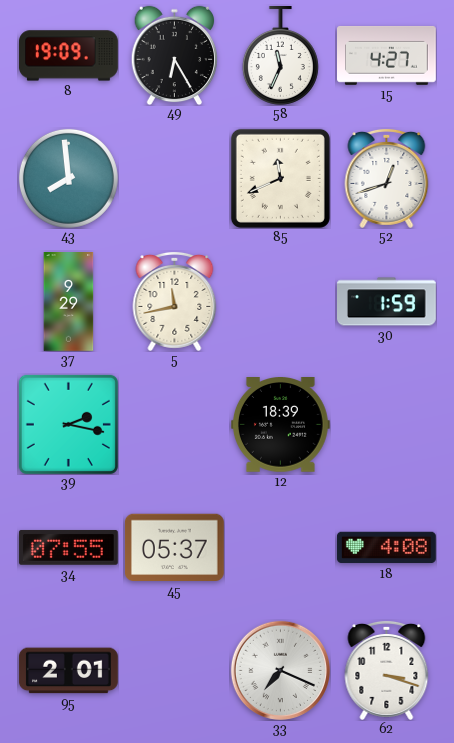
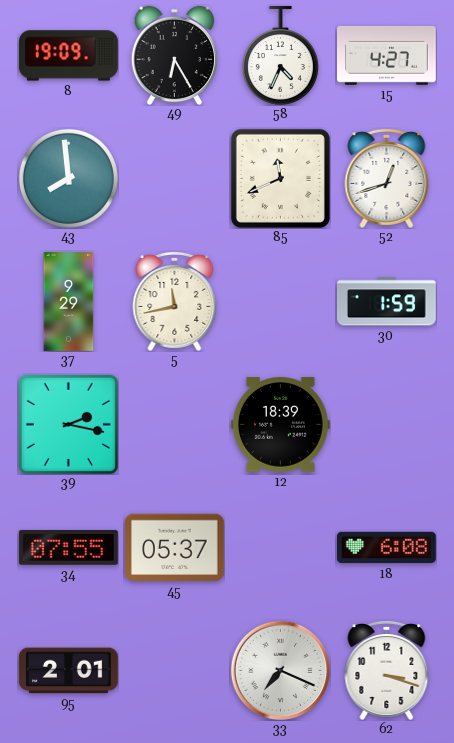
58: 11:34 -> 4:34
18: 4:08 -> 6:08
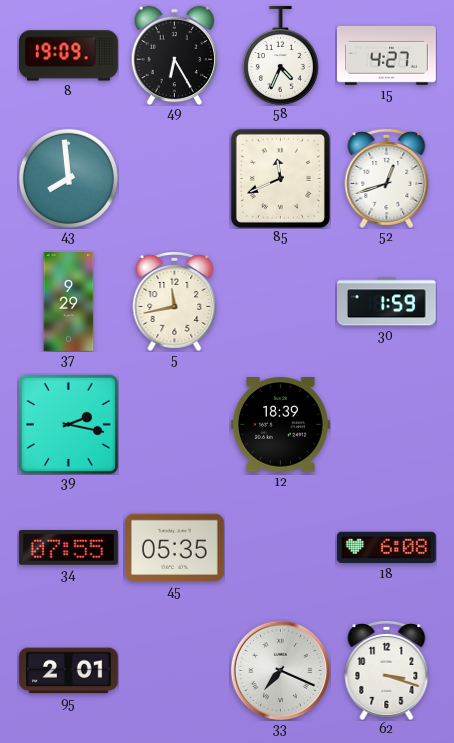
45: 05:37 -> 05:35
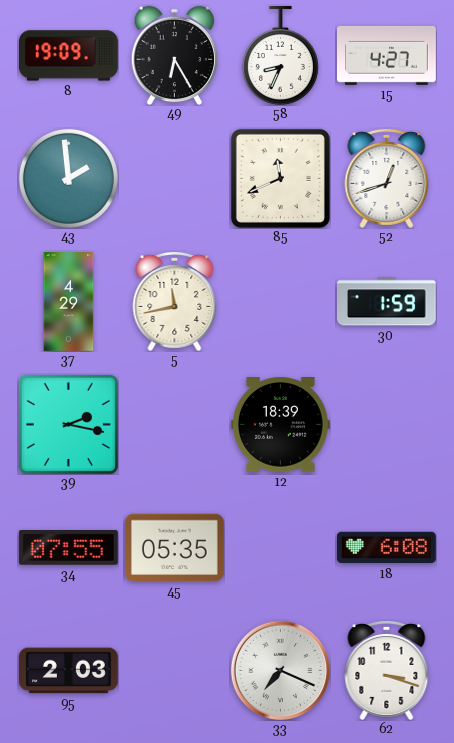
58: 4:34 -> 8:34
43: 7:59 -> 1:59
37: 9:29 -> 4:29
95: 2:01 -> 2:03
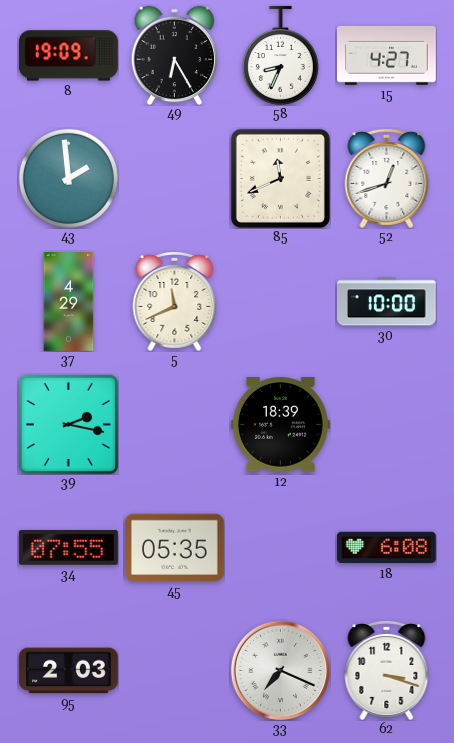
5: 11:43 -> 11:41
30: 1:59 -> 10:00
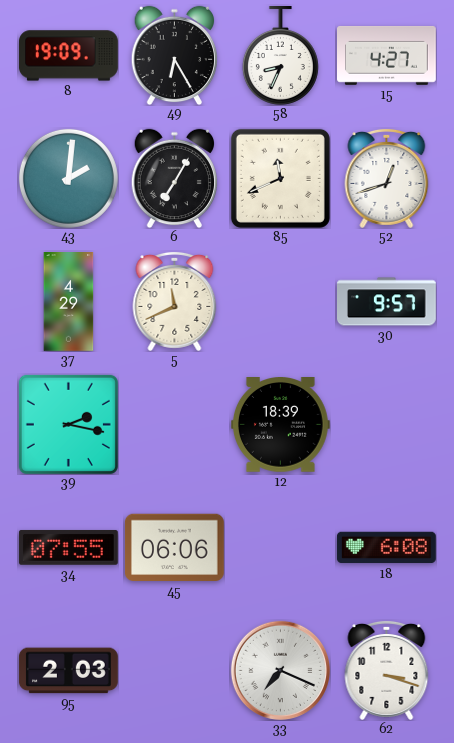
43: 1:59 -> 2:01
6: none -> 7:05
30: 10:00 -> 9:57
45: 05:35 -> 06:06
